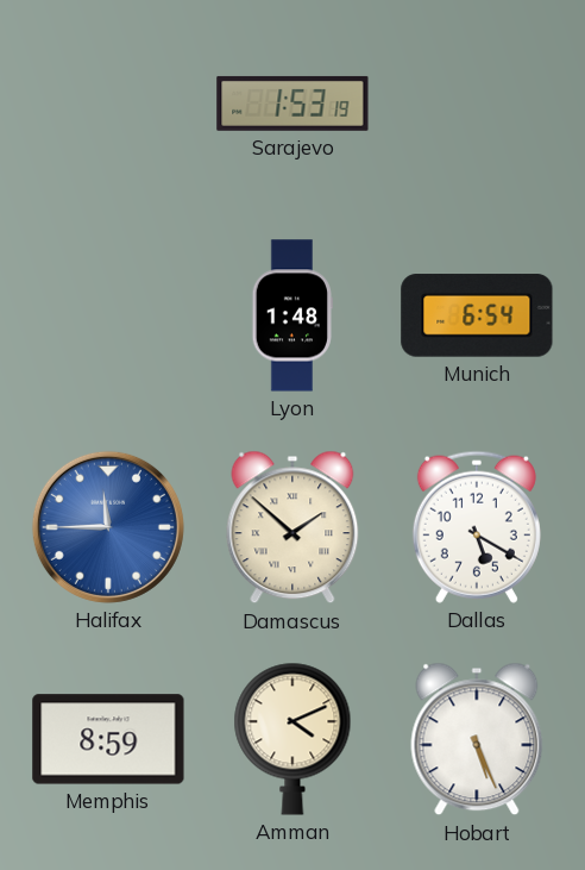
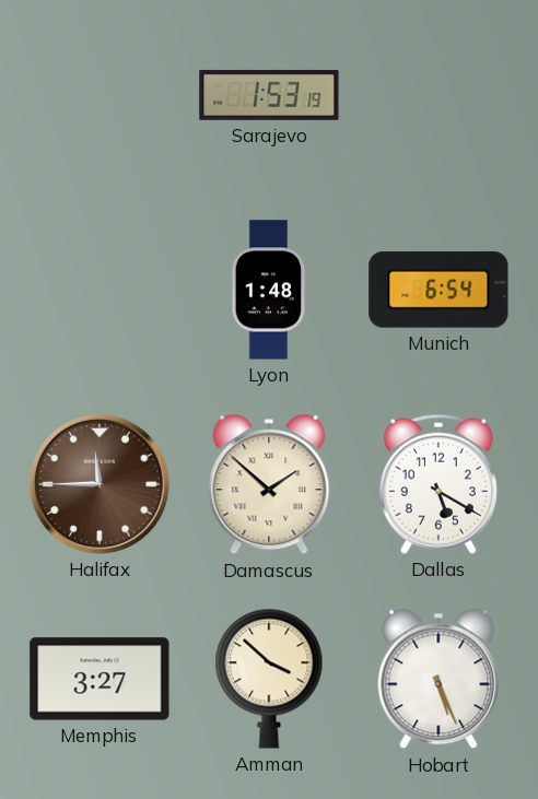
Halifax dial: blue -> brown
Memphis: 8:59 -> 3:27
Amman: 4:11 -> 3:52
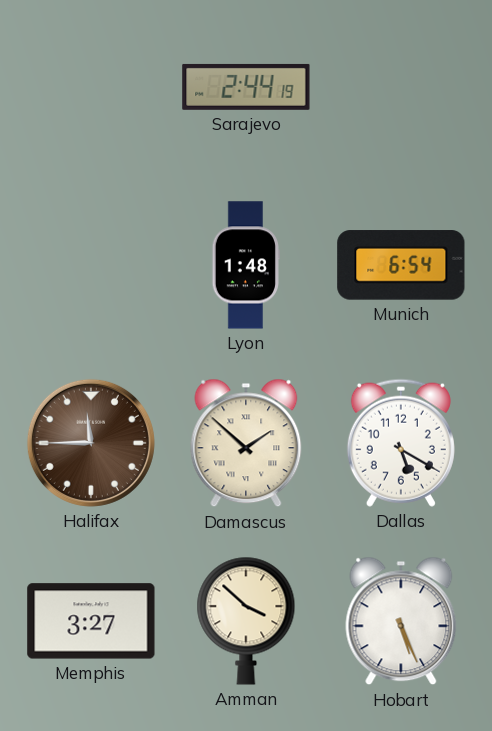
Sarajevo: 1:53 -> 2:44
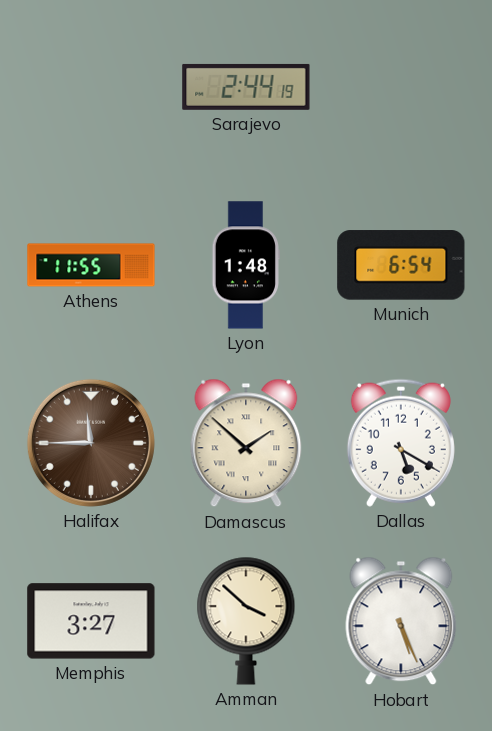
Athens: none -> 11:55
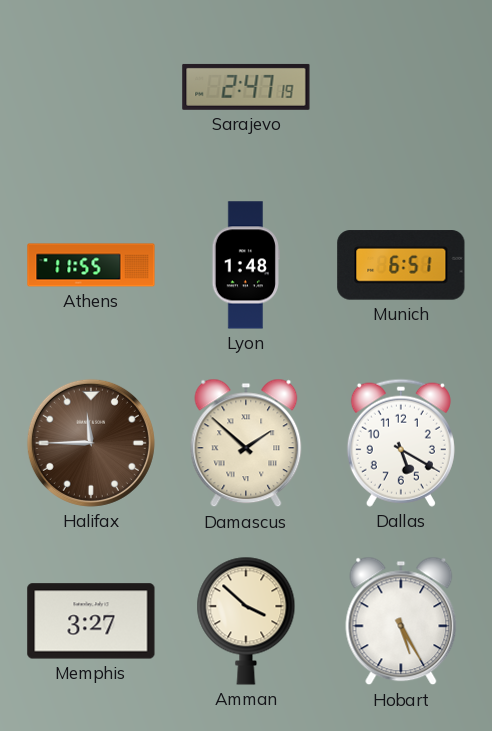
Sarajevo: 2:44 -> 2:47
Munich: 6:54 -> 6:51
Hobart: 5:26 -> 5:25
